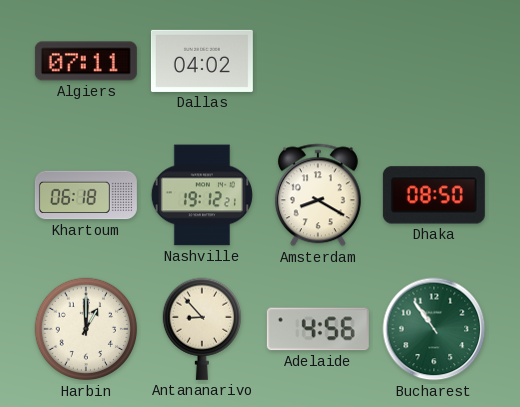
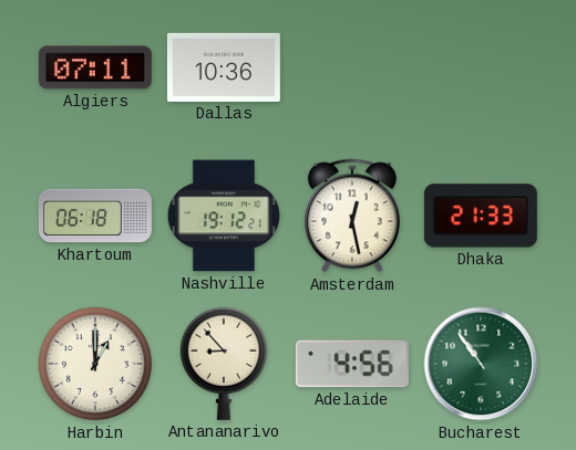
Dallas: 04:02 -> 10:36
Amsterdam: 8:20 -> 12:28
Dhaka: 08:50 -> 21:33
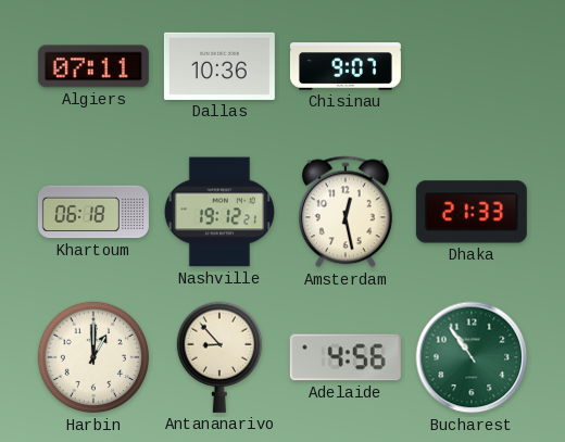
Chisinau: none -> 9:07
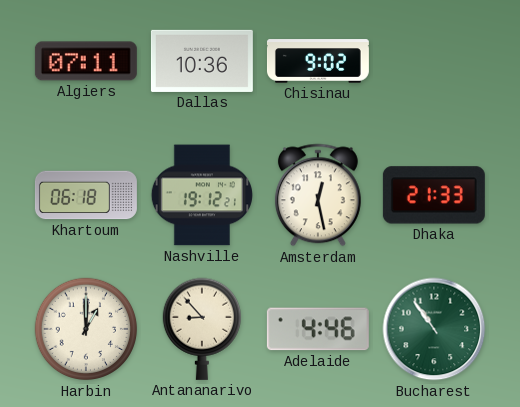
Chisinau: 9:07 -> 9:02
Adelaide: 4:56 -> 4:46
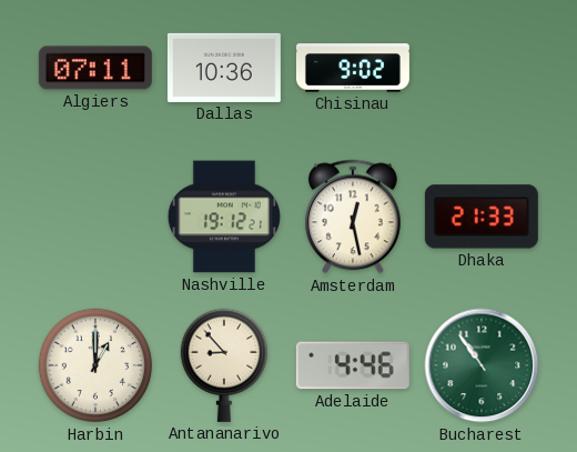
Khartoum: 06:18 -> none
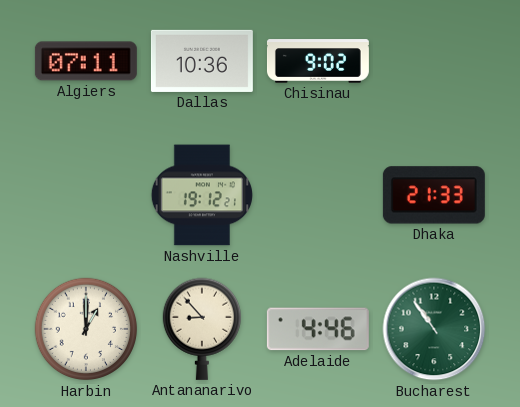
Amsterdam: 12:28 -> none
